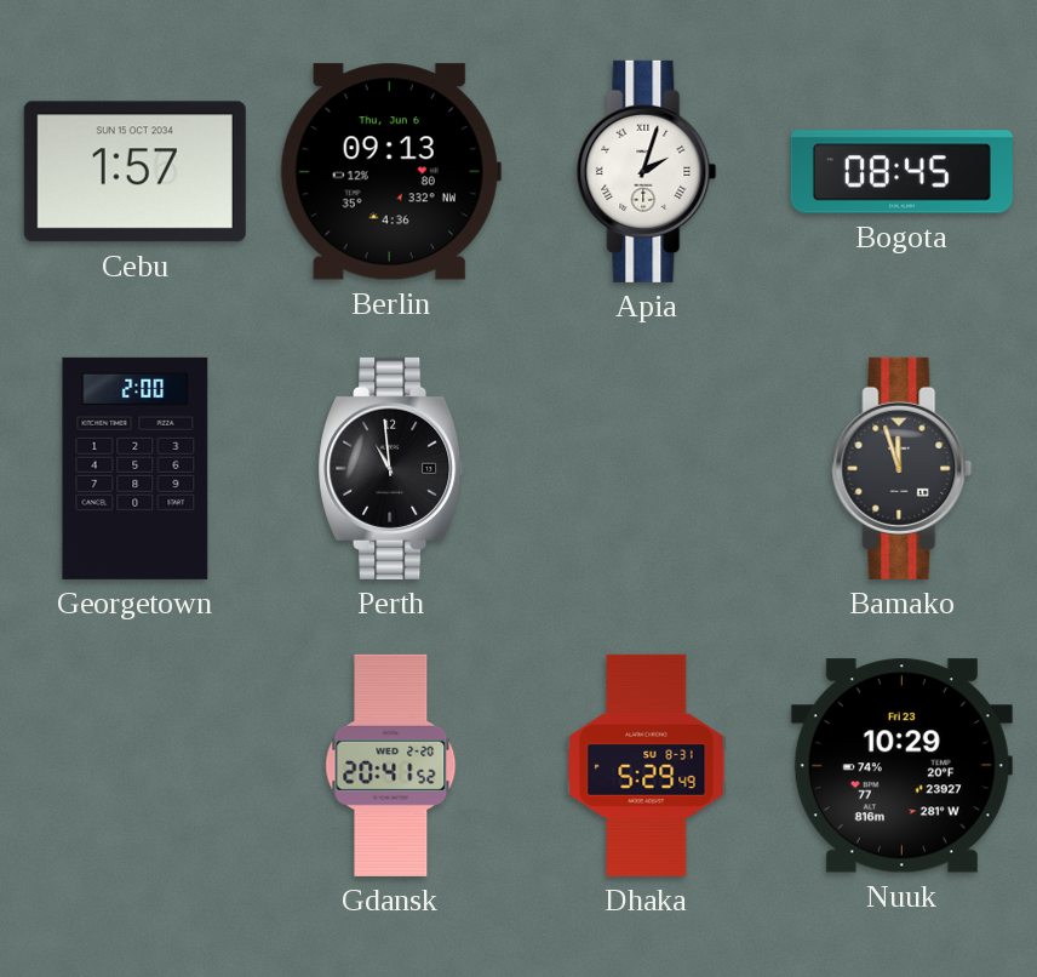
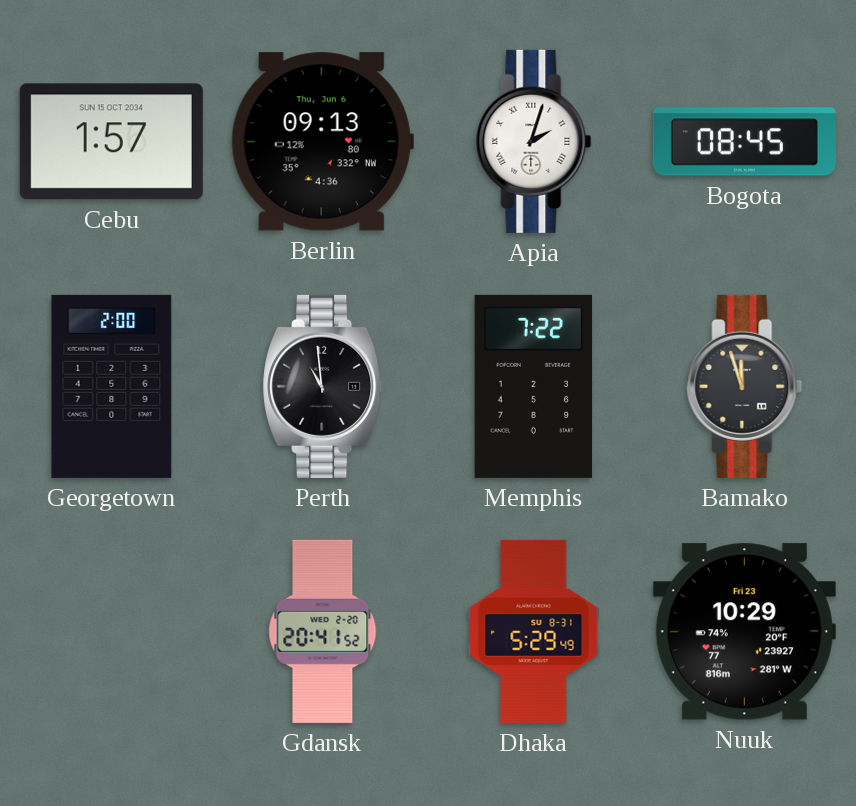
Memphis: none -> 7:22
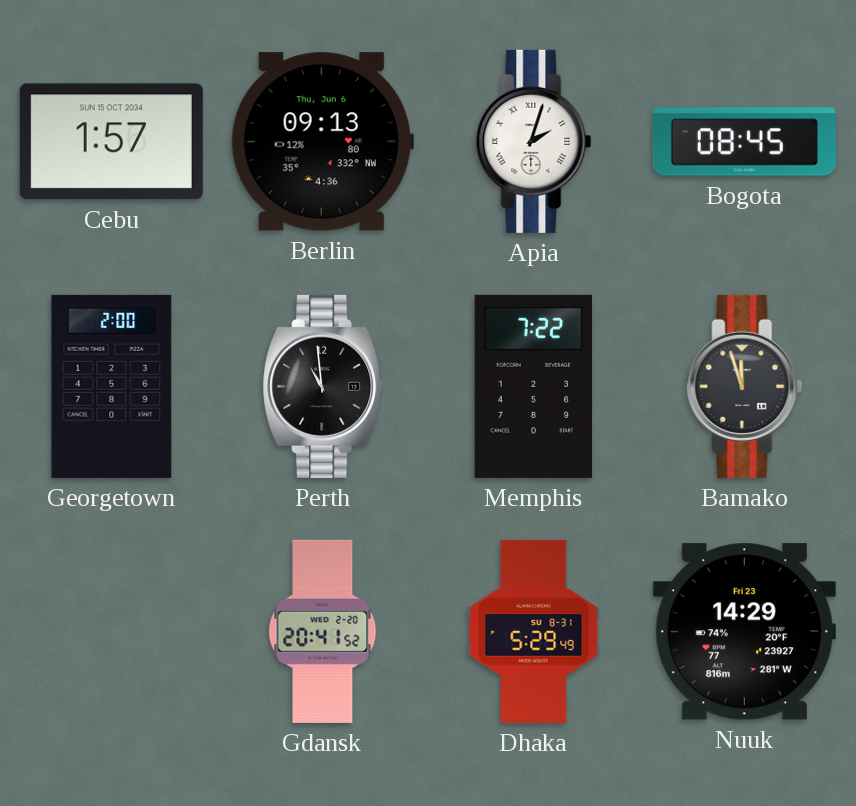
Nuuk: 10:29 -> 14:29
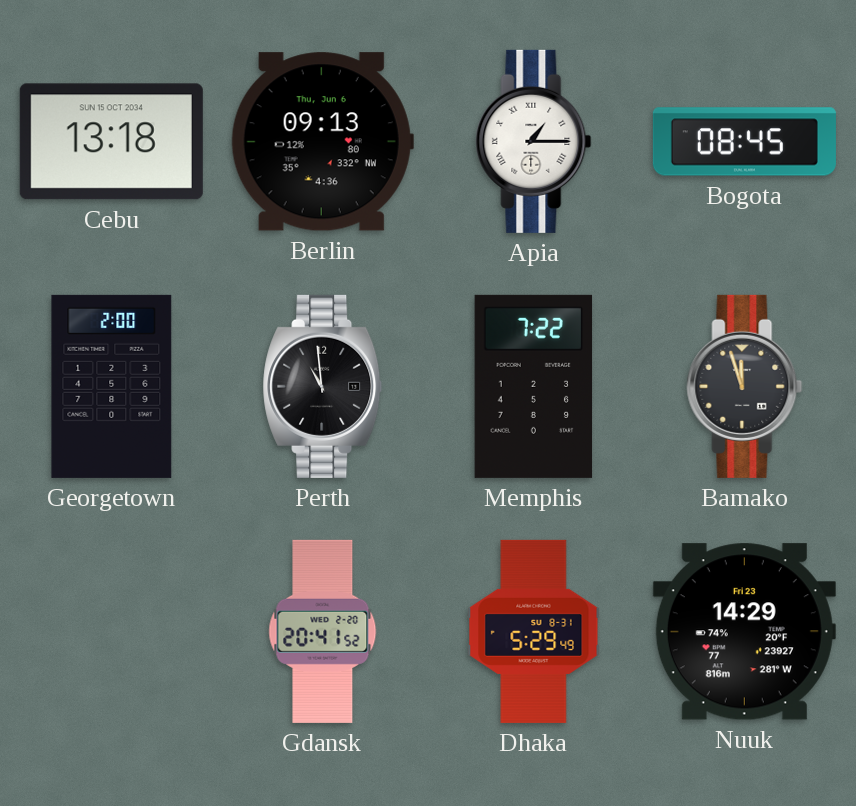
Cebu: 1:57 -> 13:18
Apia: 2:03 -> 1:15
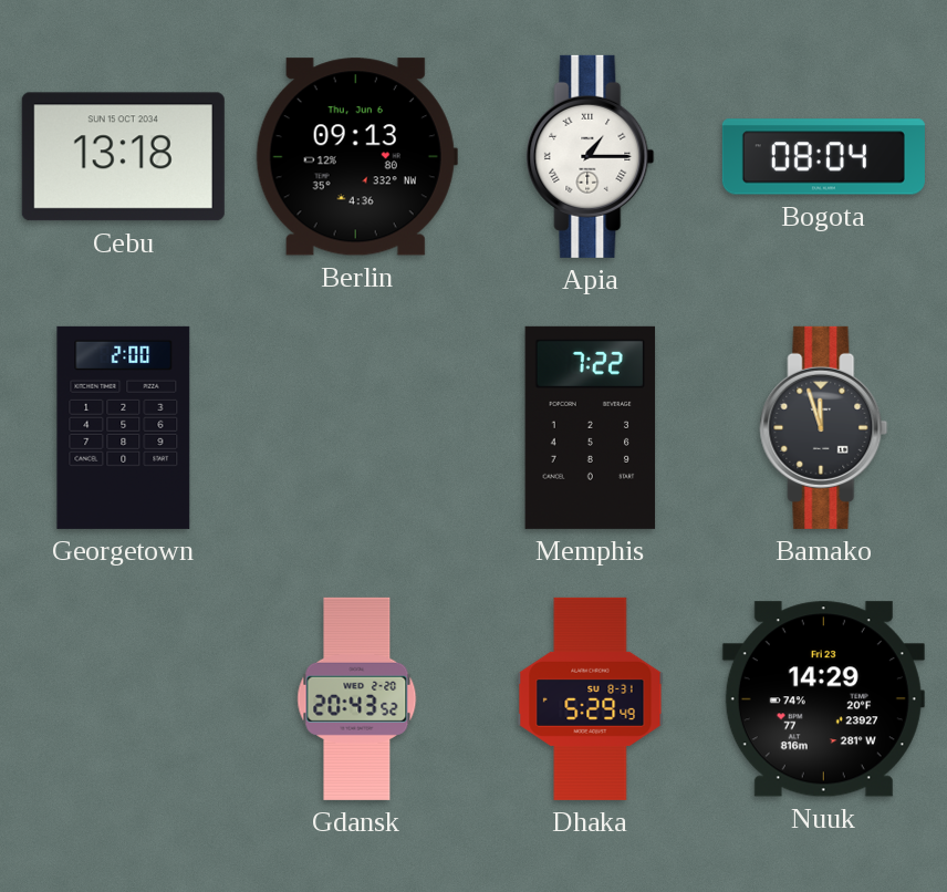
Bogota: 08:45 -> 08:04
Perth: 10:59 -> none
Gdansk: 20:41 -> 20:43
